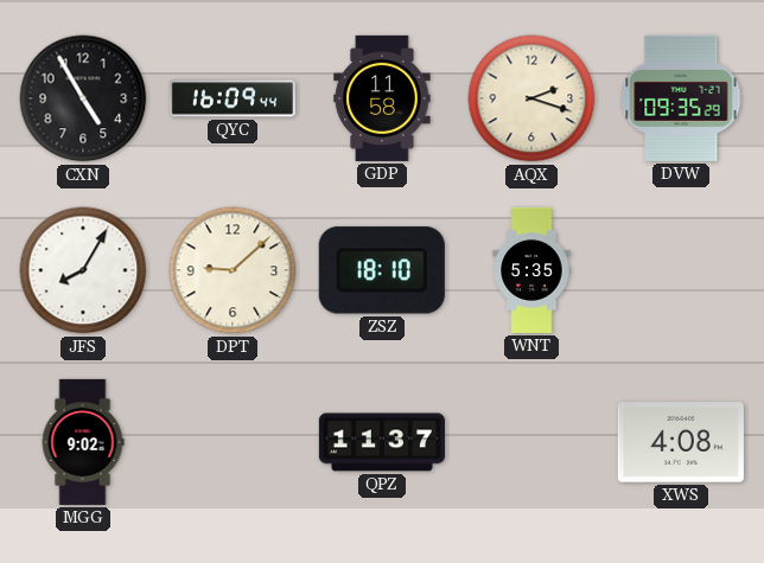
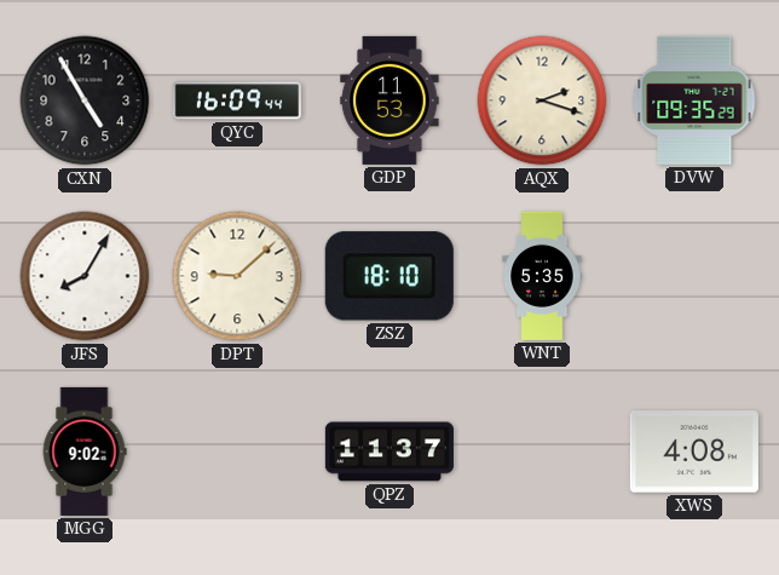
GDP: 11:58 -> 11:53
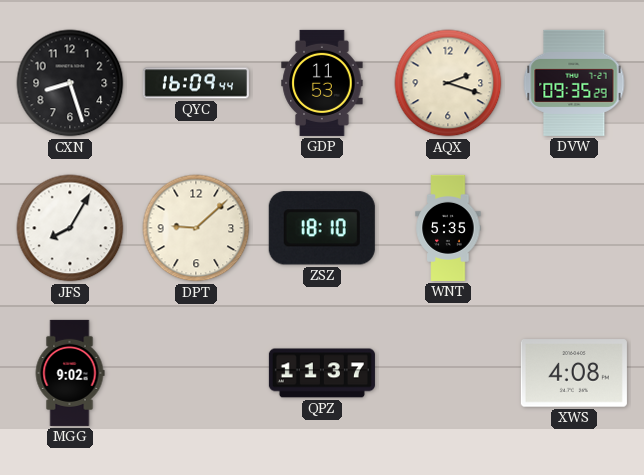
CXN: 4:55 -> 8:27
